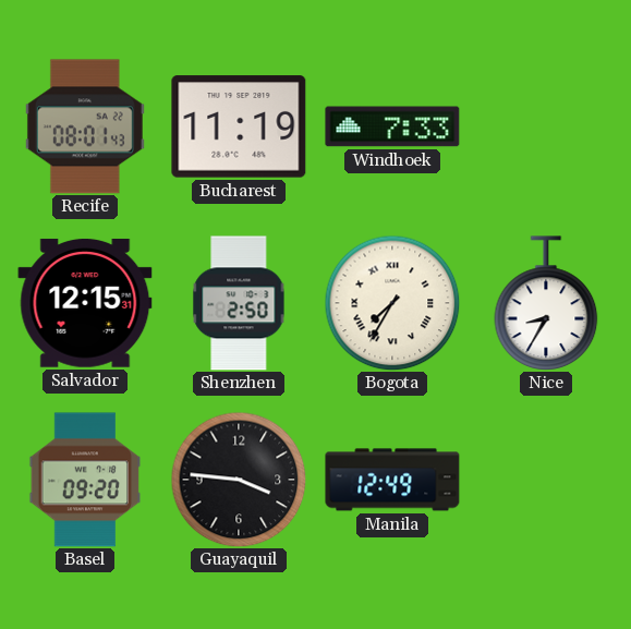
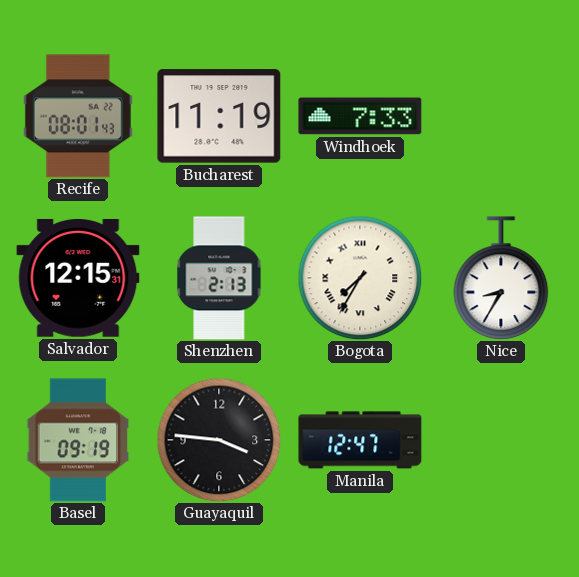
Shenzhen: 2:50 -> 2:13
Basel: 09:20 -> 09:19
Manila: 12:49 -> 12:47
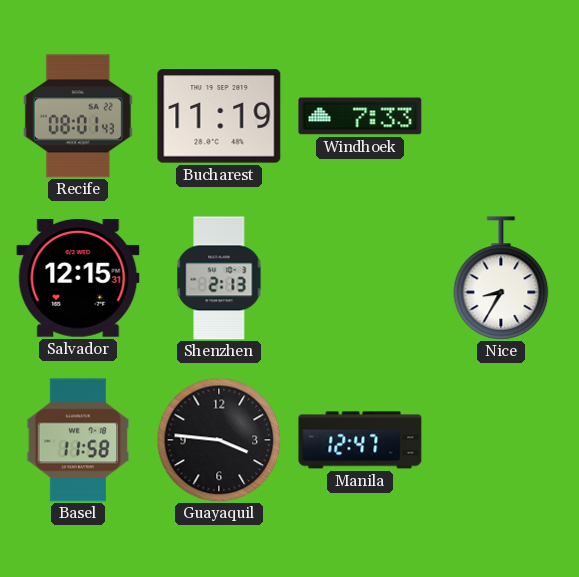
Bogota: 7:35 -> none
Basel: 09:19 -> 11:58
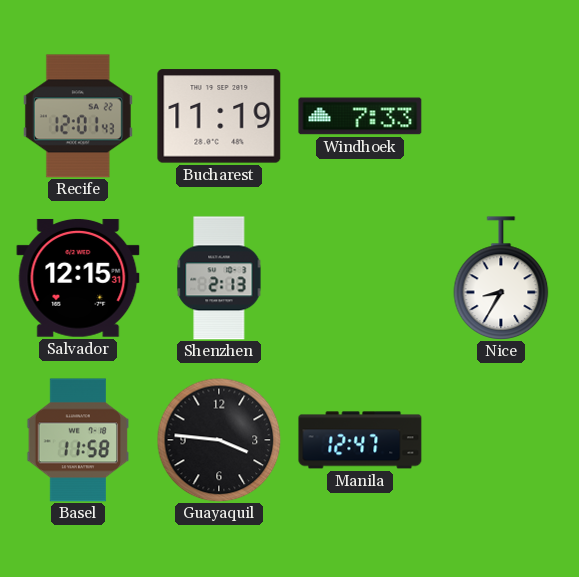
Recife: 08:01 -> 12:01
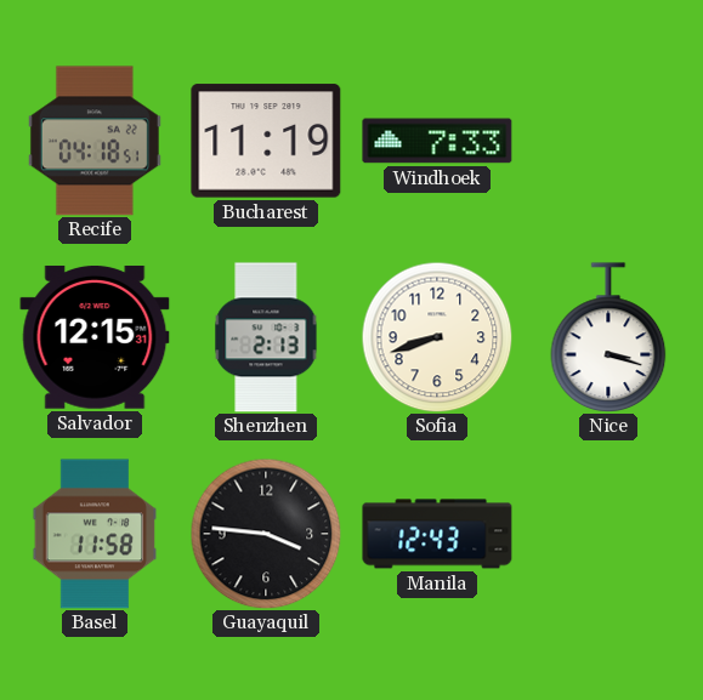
Recife: 12:01 -> 04:18
Sofia: none -> 8:42
Nice: 8:35 -> 3:18
Manila: 12:47 -> 12:43
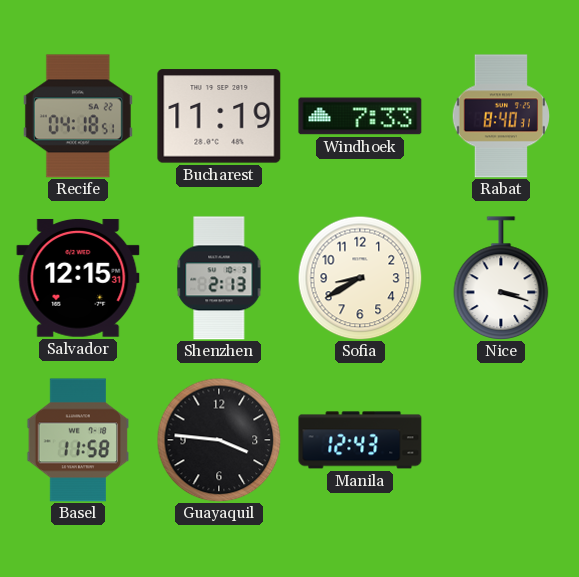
Rabat: none -> 8:40
Sofia: 8:42 -> 8:40
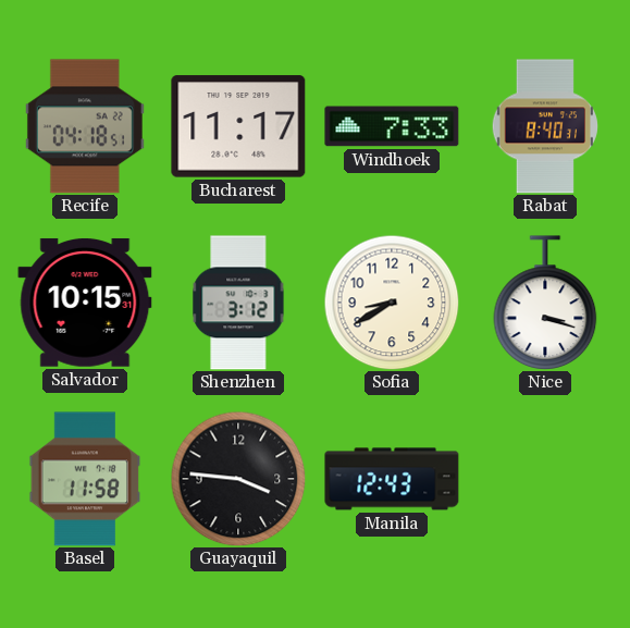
Bucharest: 11:19 -> 11:17
Salvador: 12:15 -> 10:15
Shenzhen: 2:13 -> 3:12
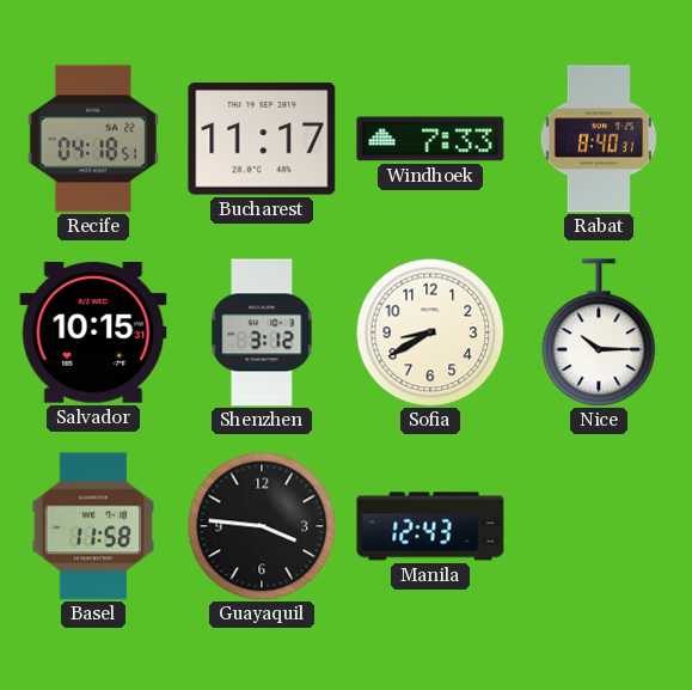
Nice: 3:18 -> 10:15
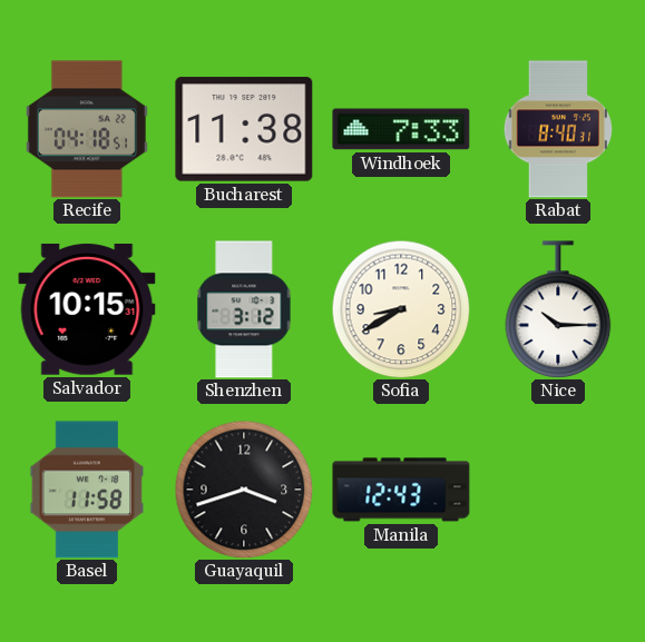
Bucharest: 11:17 -> 11:38
Guayaquil: 3:46 -> 3:42
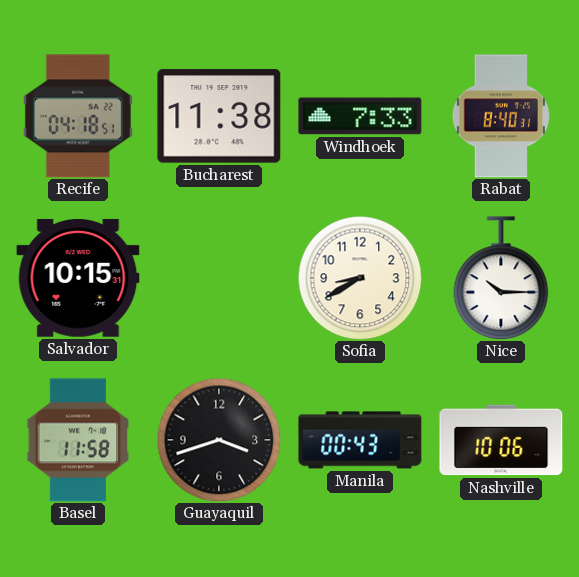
Shenzhen: 3:12 -> none
Manila: 12:43 -> 00:43
Nashville: none -> 10:06
